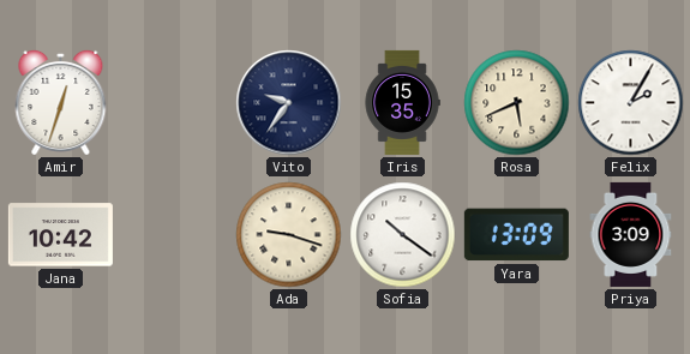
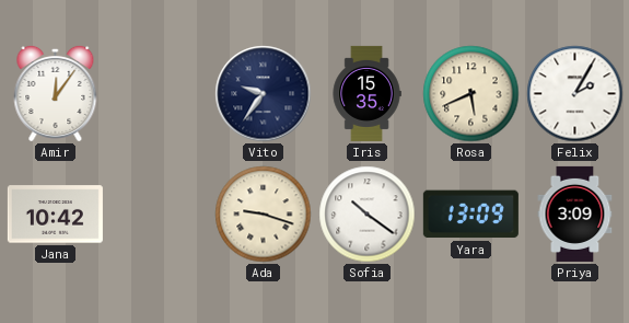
Amir: 12:33 -> 12:06
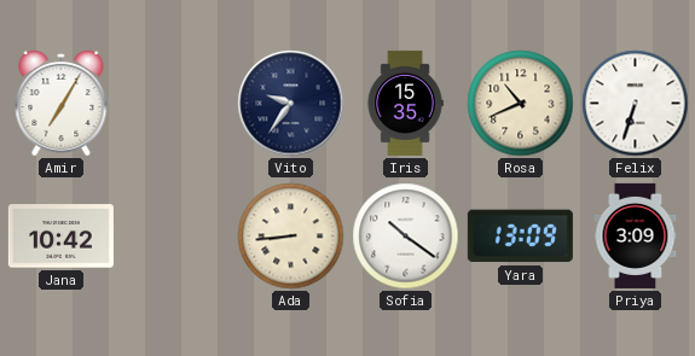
Amir: 12:06 -> 7:05
Rosa: 5:41 -> 10:41
Felix: 2:05 -> 6:33
Ada: 9:18 -> 8:44
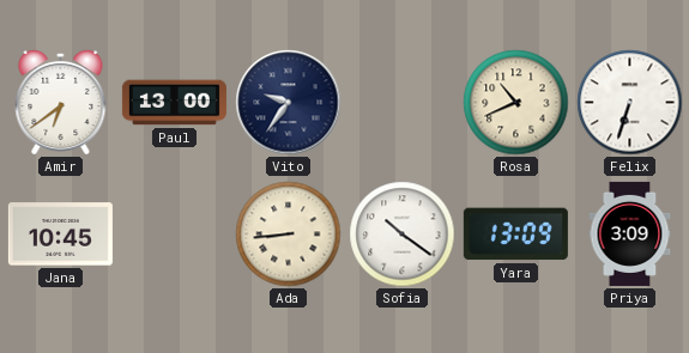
Amir: 7:05 -> 6:39
Paul: none -> 13:00
Iris: 15:35 -> none
Jana: 10:42 -> 10:45
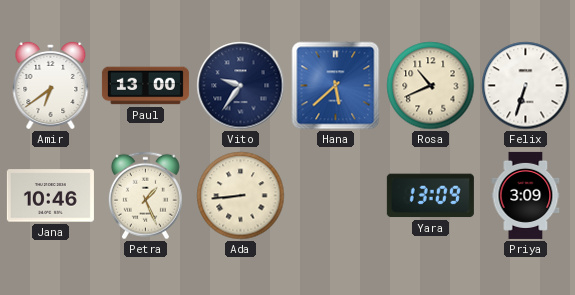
Hana: none -> 5:38
Jana: 10:45 -> 10:46
Petra: none -> 1:26
Sofia: 10:21 -> none
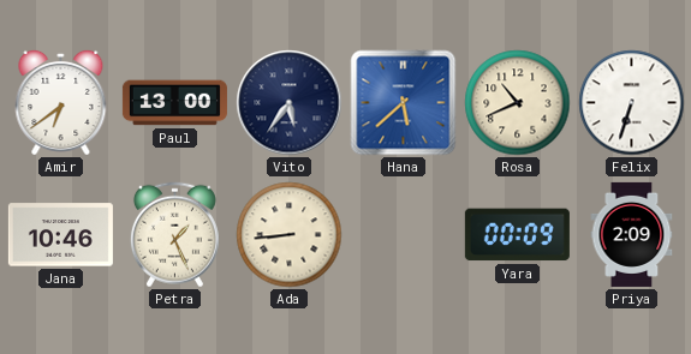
Vito: 9:36 -> 5:36
Yara: 13:09 -> 00:09
Priya: 3:09 -> 2:09
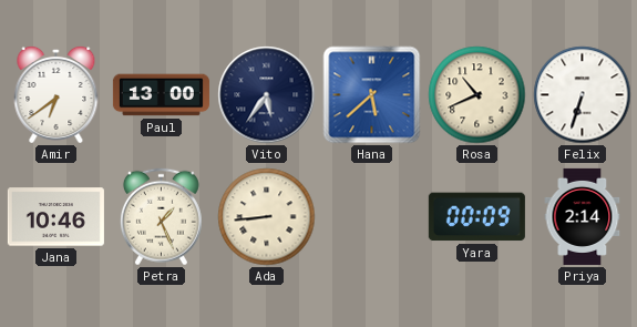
Priya: 2:09 -> 2:14
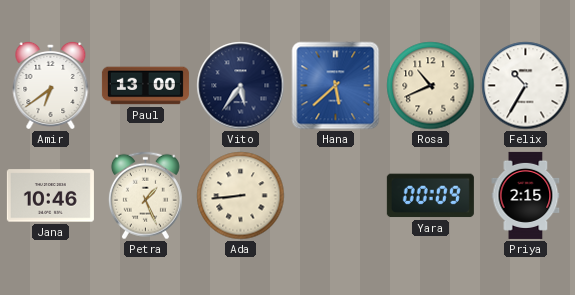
Felix: 6:33 -> 10:35
Priya: 2:14 -> 2:15
